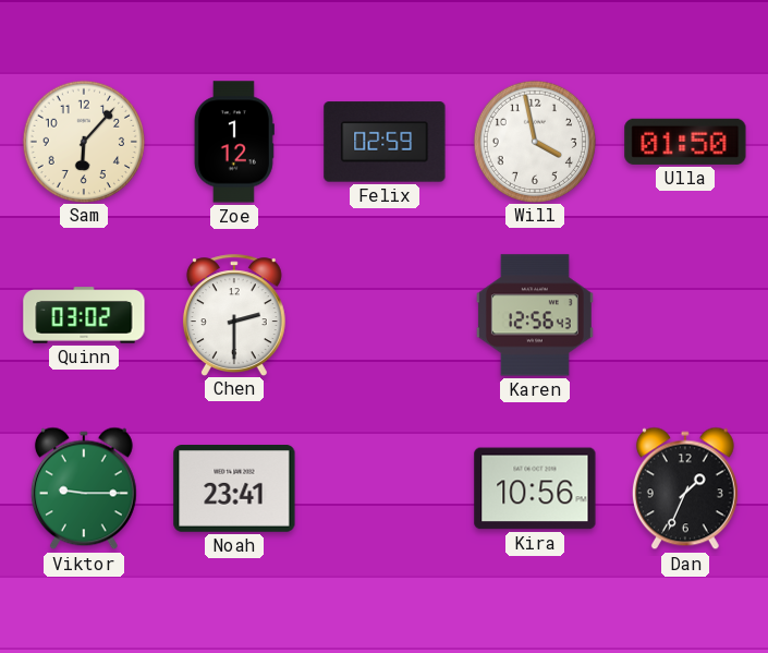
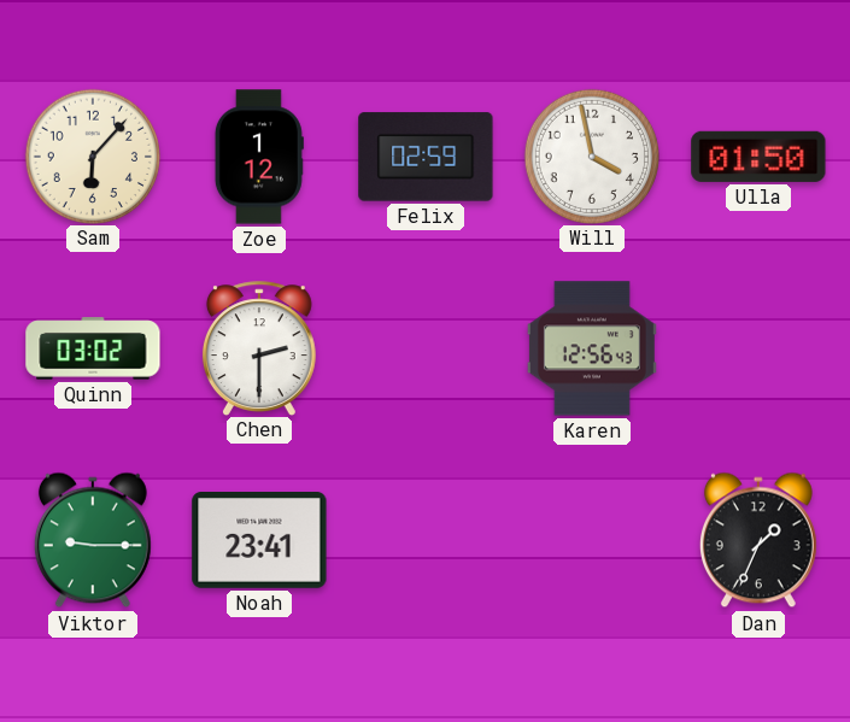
Kira: 10:56 -> none
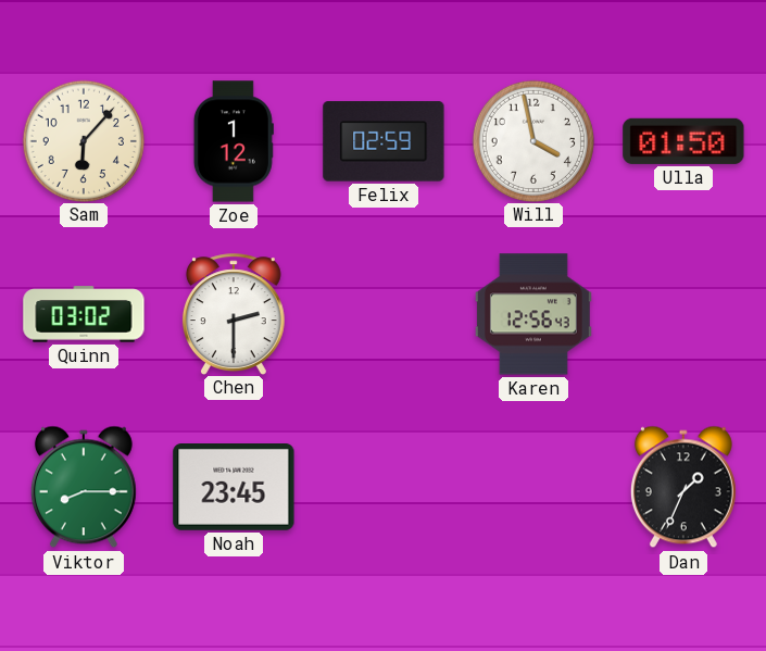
Viktor: 9:15 -> 8:15
Noah: 23:41 -> 23:45
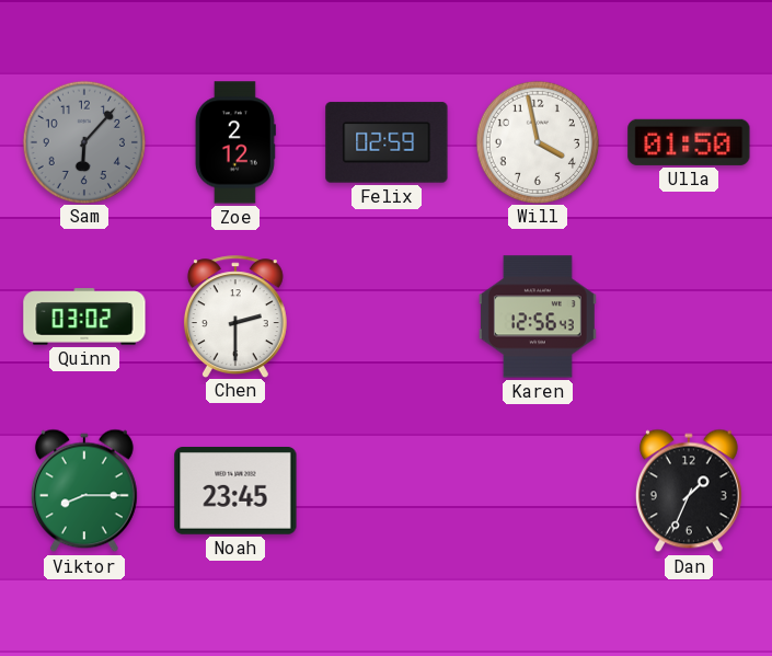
Sam dial: cream -> grey
Zoe: 1:12 -> 2:12
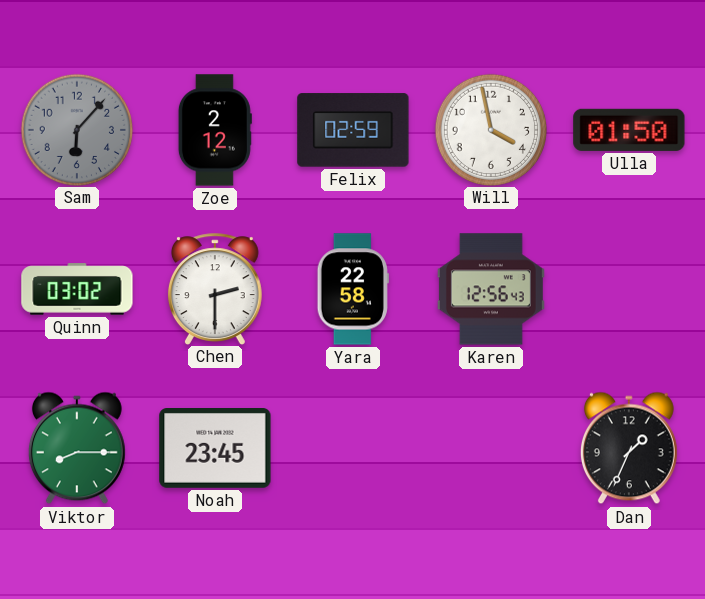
Yara: none -> 22:58
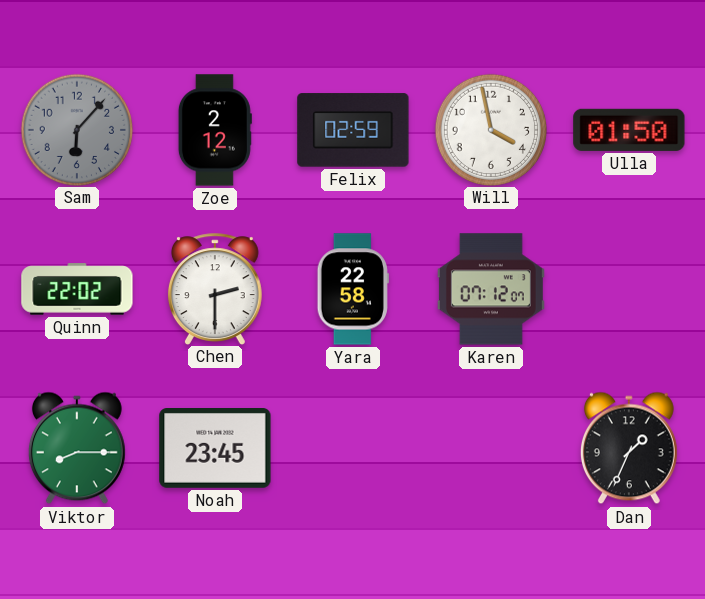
Quinn: 03:02 -> 22:02
Karen: 12:56 -> 07:12
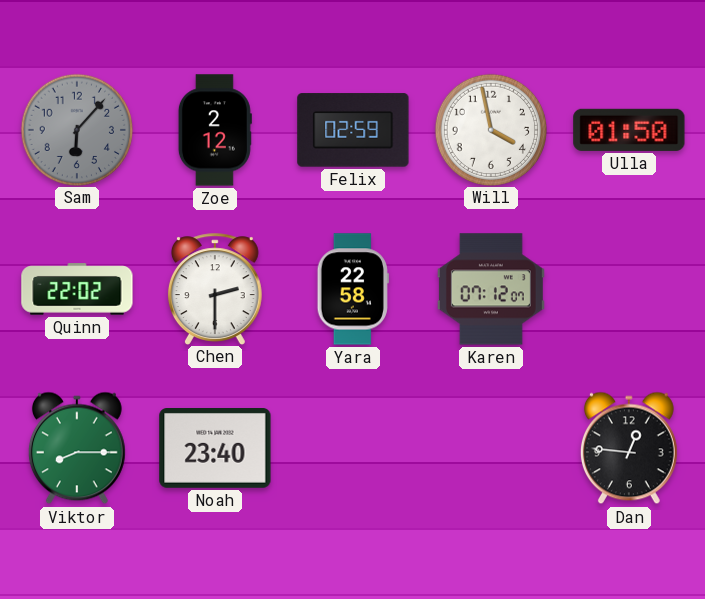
Noah: 23:45 -> 23:40
Dan: 1:34 -> 12:46
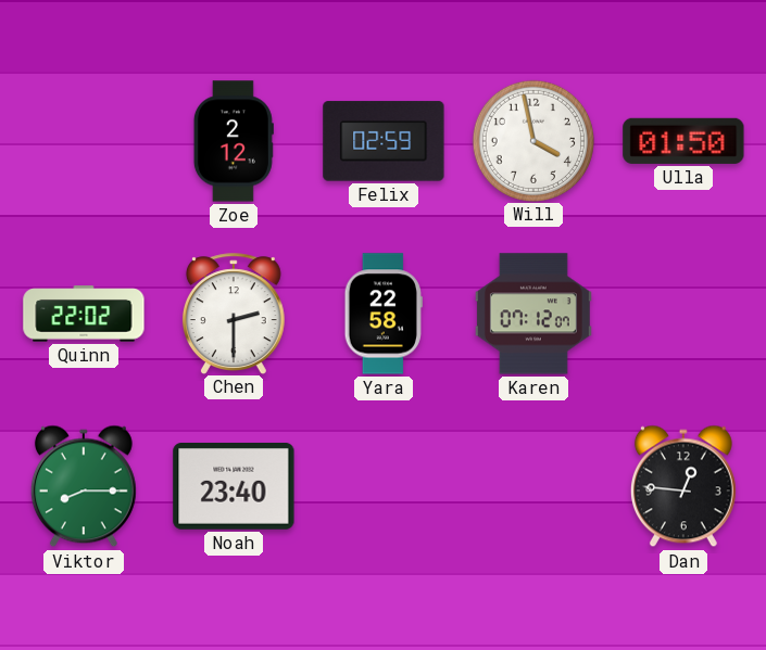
Sam: 6:07 -> none
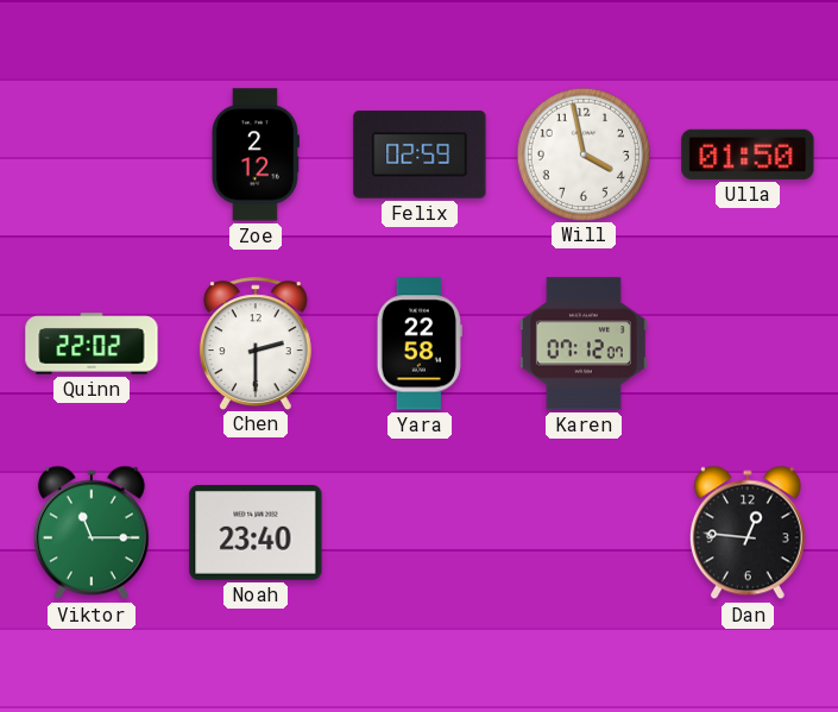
Viktor: 8:15 -> 11:15
